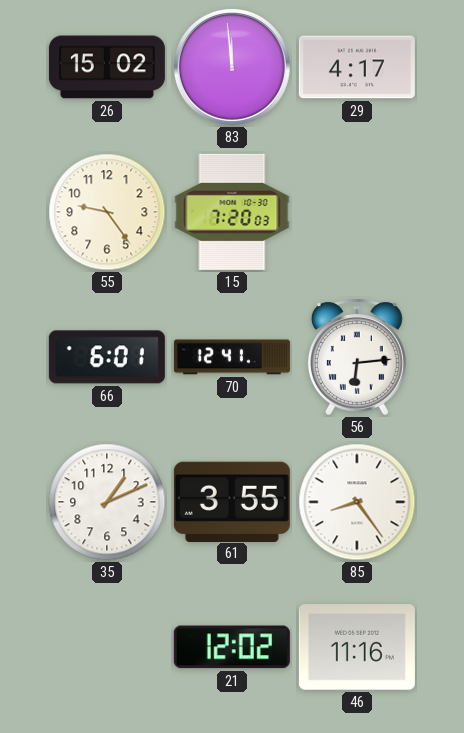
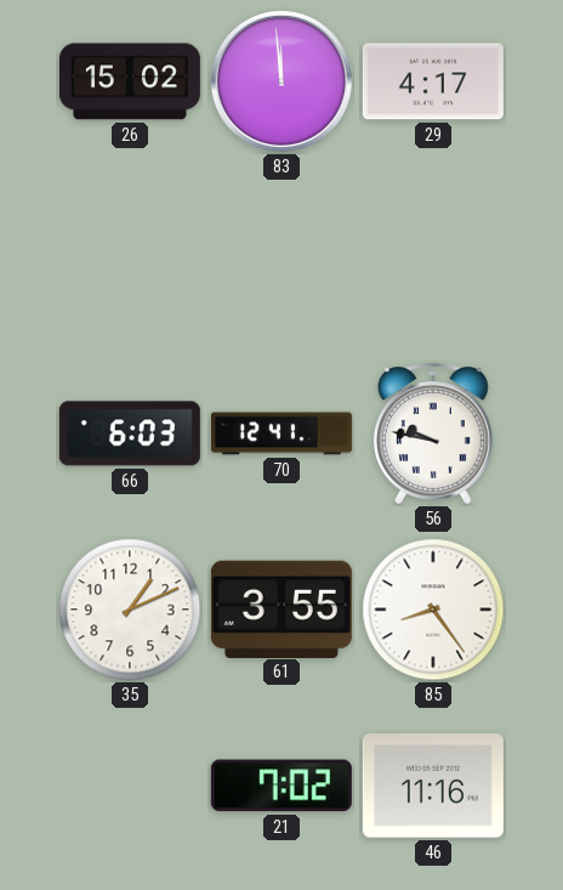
55: 9:24 -> none
15: 7:20 -> none
66: 6:01 -> 6:03
56: 6:14 -> 9:47
21: 12:02 -> 7:02
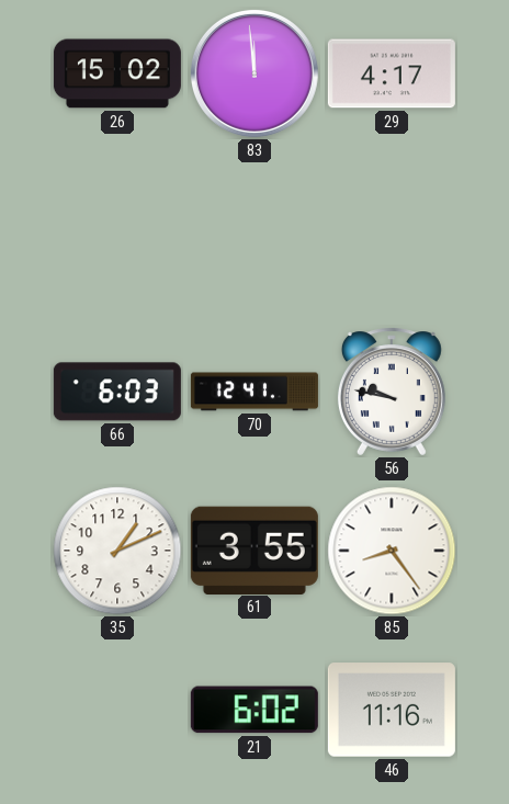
21: 7:02 -> 6:02
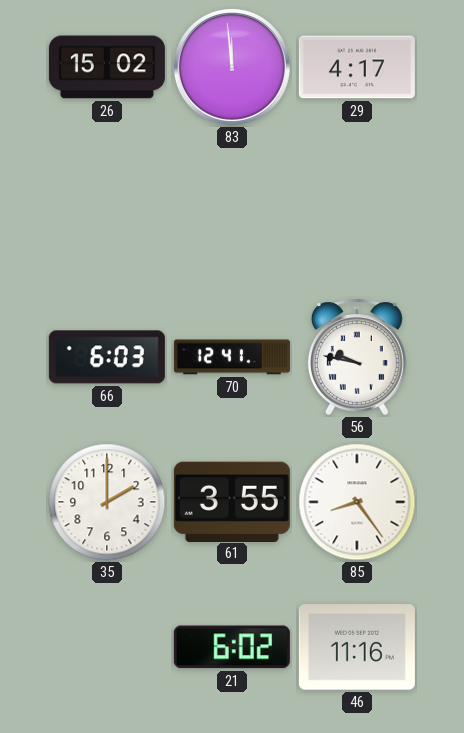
35: 1:11 -> 2:00
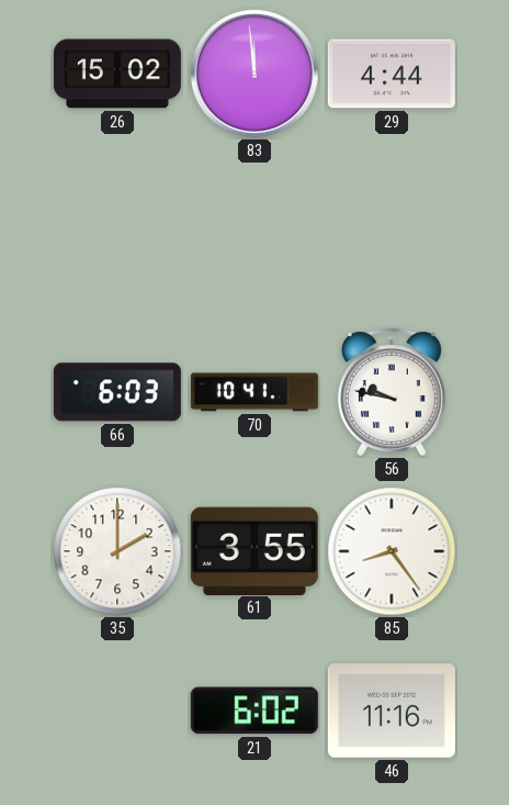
29: 4:17 -> 4:44
70: 12:41 -> 10:41
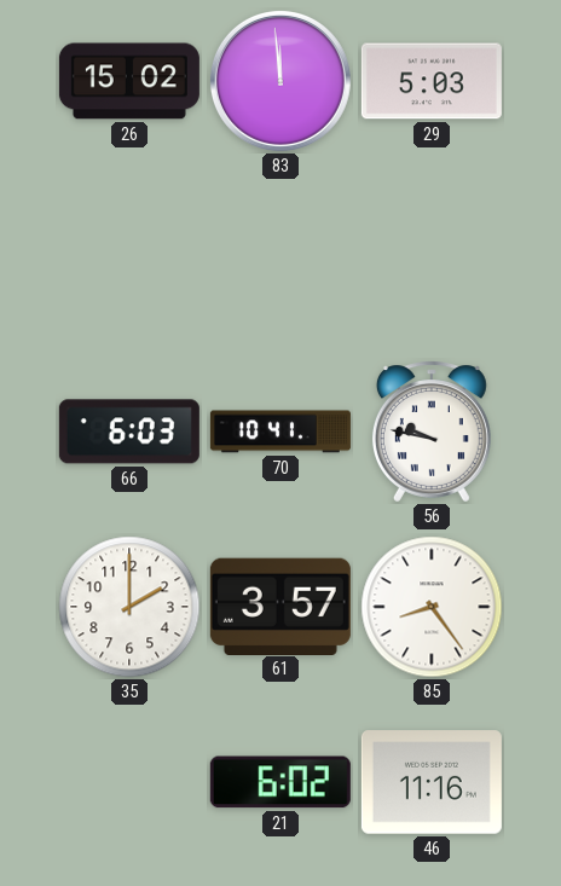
29: 4:44 -> 5:03
61: 3:55 -> 3:57
